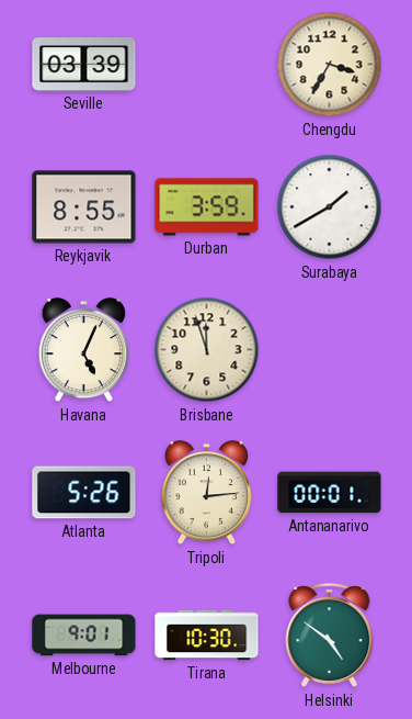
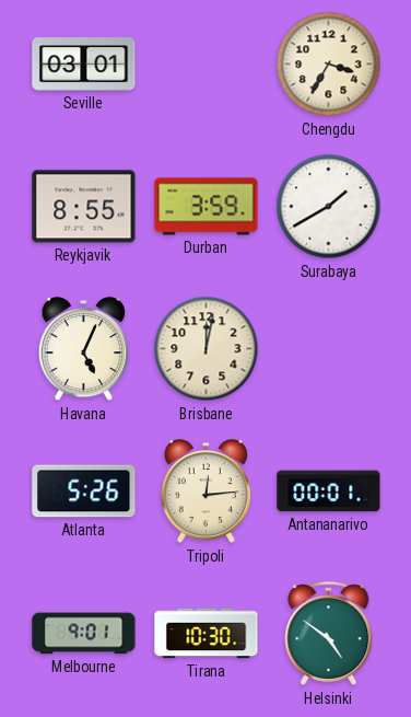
Seville: 03:39 -> 03:01
Brisbane: 11:57 -> 12:02
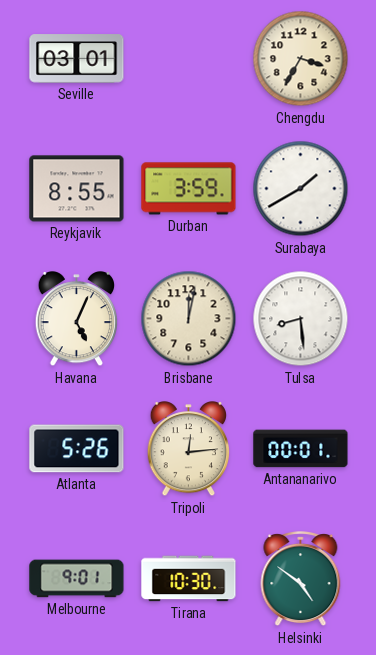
Tulsa: none -> 8:29
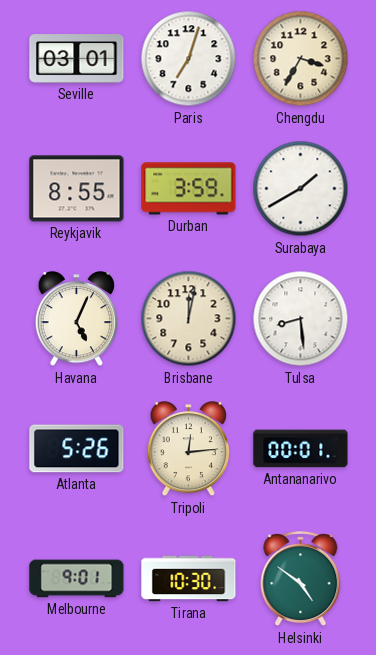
Paris: none -> 7:03
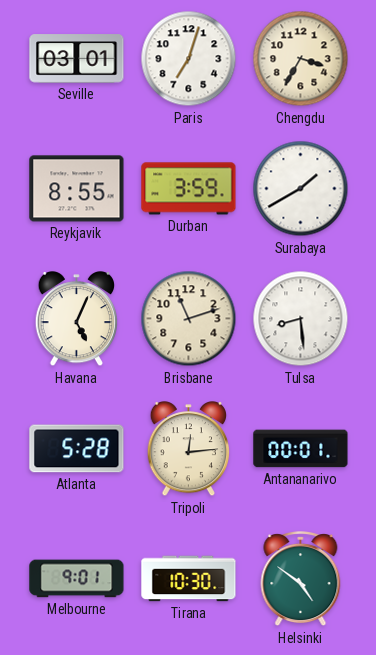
Brisbane: 12:02 -> 11:12
Atlanta: 5:26 -> 5:28
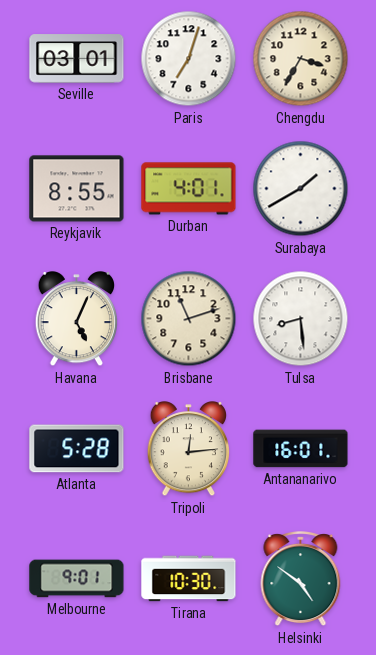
Durban: 3:59 -> 4:01
Antananarivo: 00:01 -> 16:01
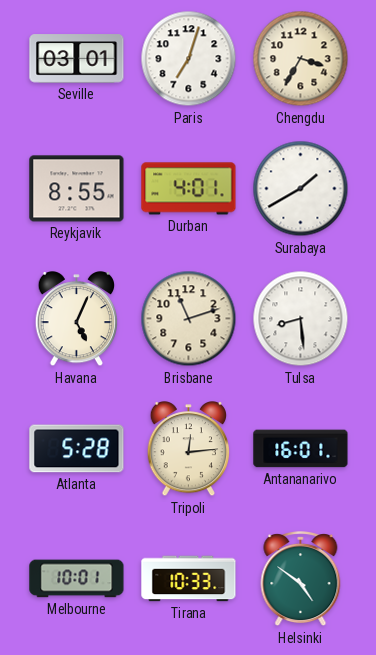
Melbourne: 9:01 -> 10:01
Tirana: 10:30 -> 10:33
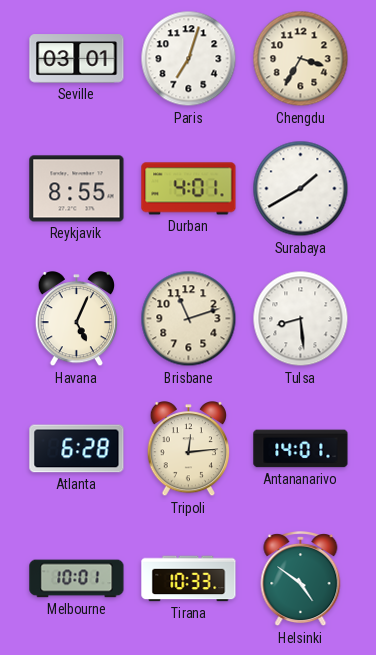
Atlanta: 5:28 -> 6:28
Antananarivo: 16:01 -> 14:01
